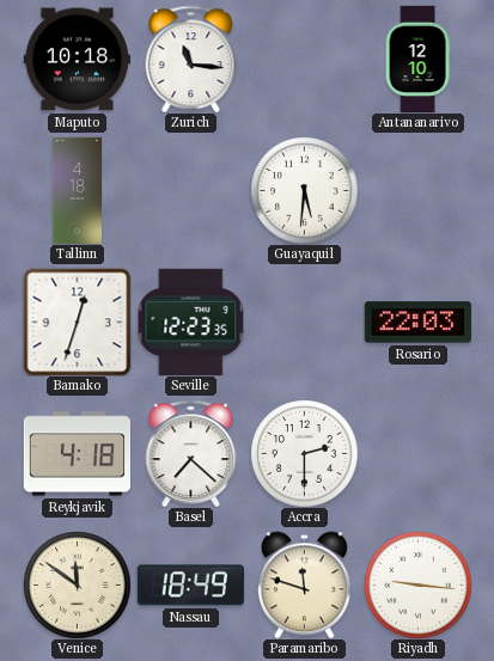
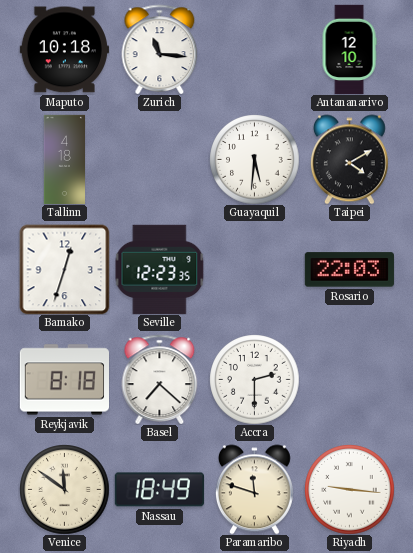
Taipei: none -> 4:10
Reykjavik: 4:18 -> 8:18
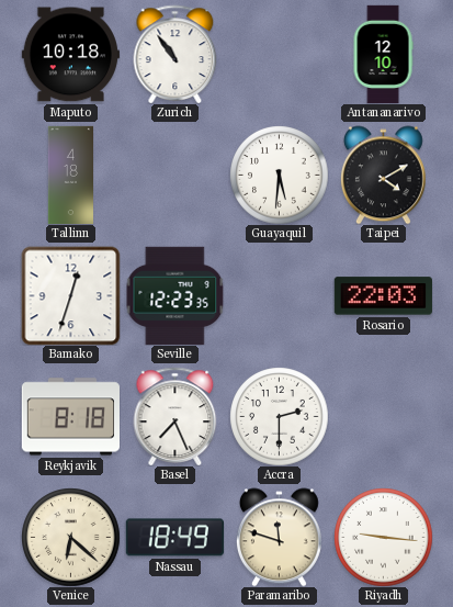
Zurich: 11:16 -> 10:54
Basel: 7:22 -> 7:26
Venice: 11:51 -> 6:22
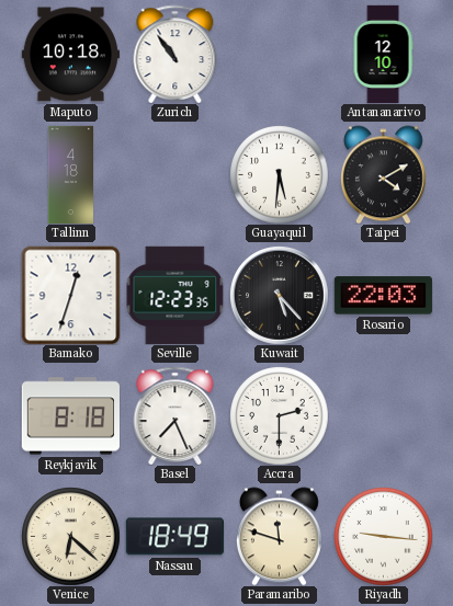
Kuwait: none -> 5:23
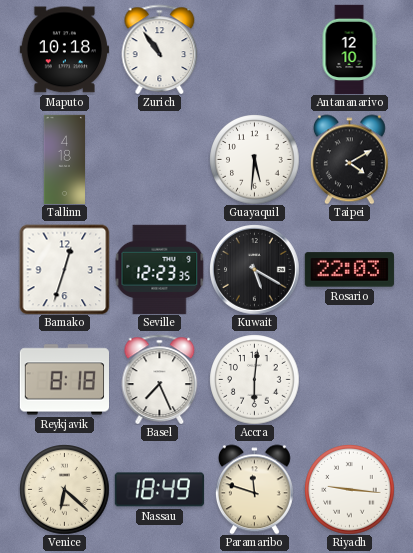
Kuwait: 5:23 -> 5:20
Accra: 2:30 -> 6:01
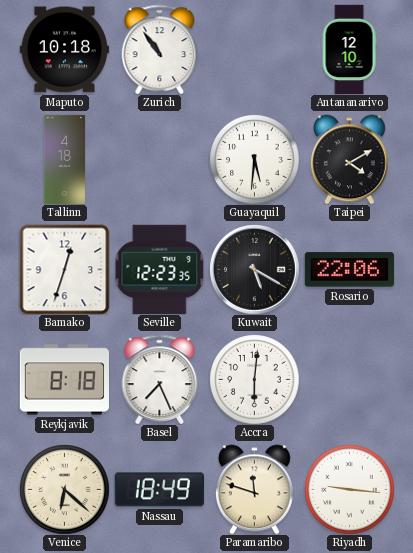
Rosario: 22:03 -> 22:06
